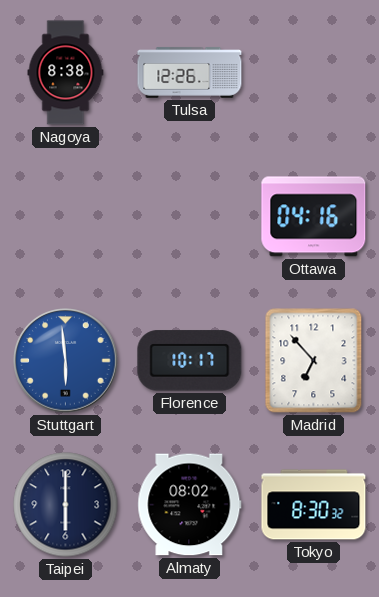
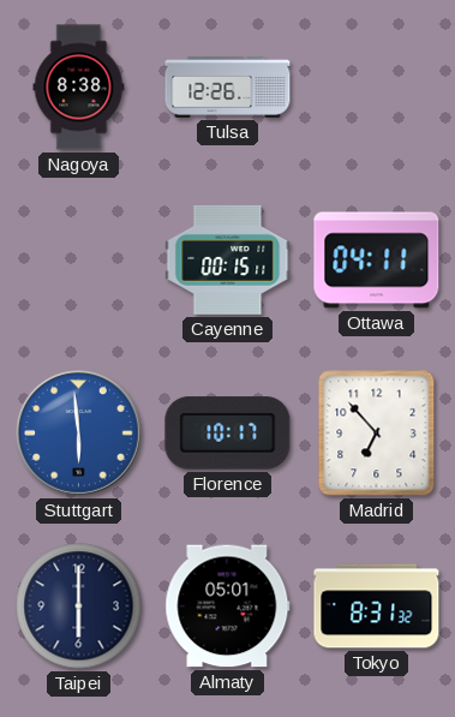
Cayenne: none -> 00:15
Ottawa: 04:16 -> 04:11
Almaty: 08:02 -> 05:01
Tokyo: 8:30 -> 8:31
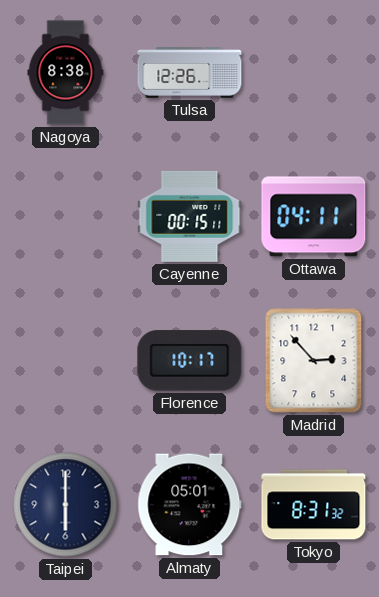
Stuttgart: 5:59 -> none
Madrid: 6:53 -> 2:53
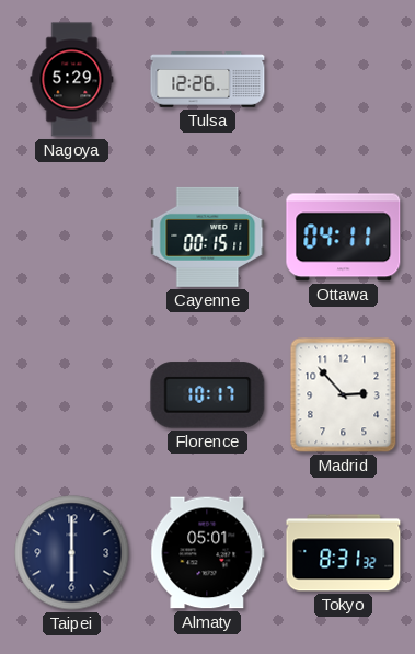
Nagoya: 8:38 -> 5:29
